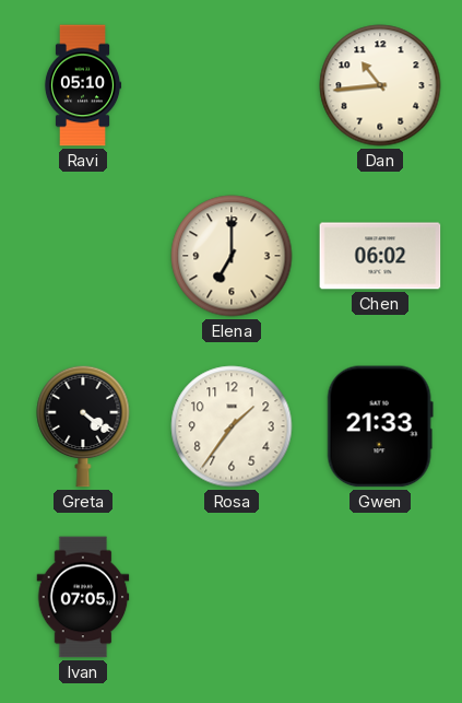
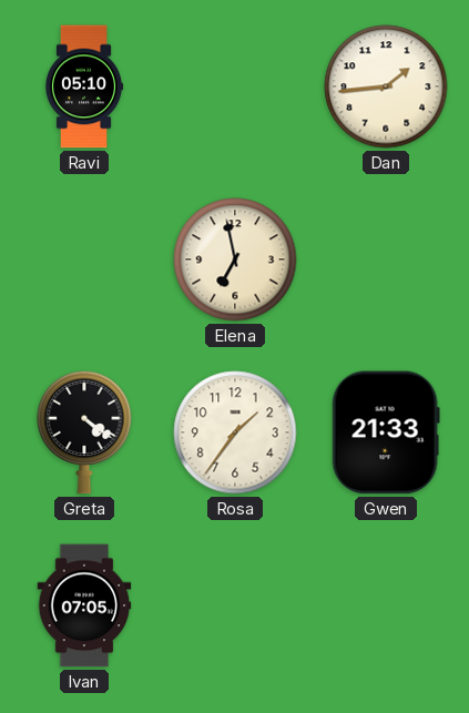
Dan: 10:44 -> 1:44
Elena: 7:00 -> 6:58
Chen: 06:02 -> none
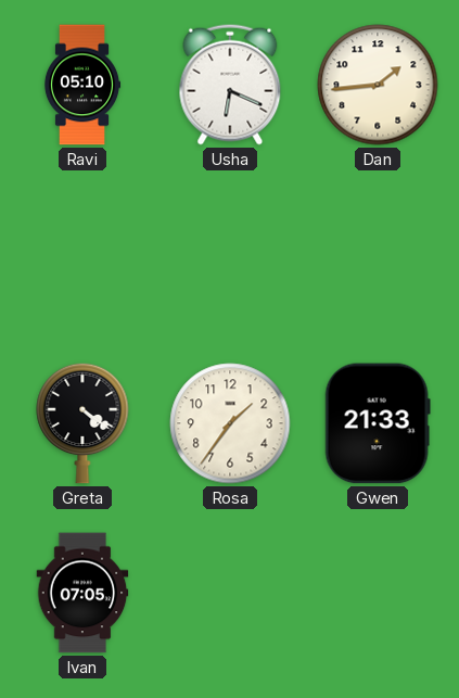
Usha: none -> 6:19
Elena: 6:58 -> none
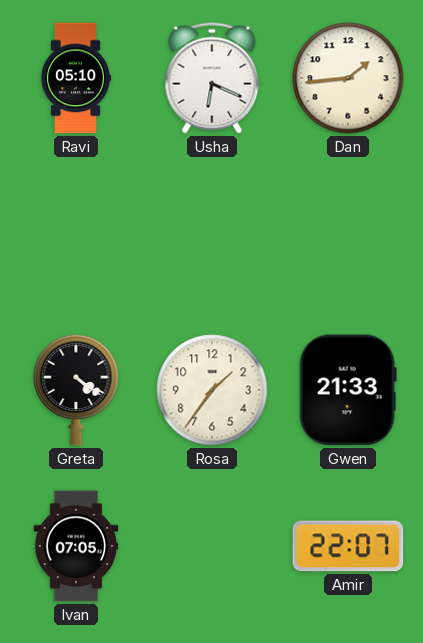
Amir: none -> 22:07
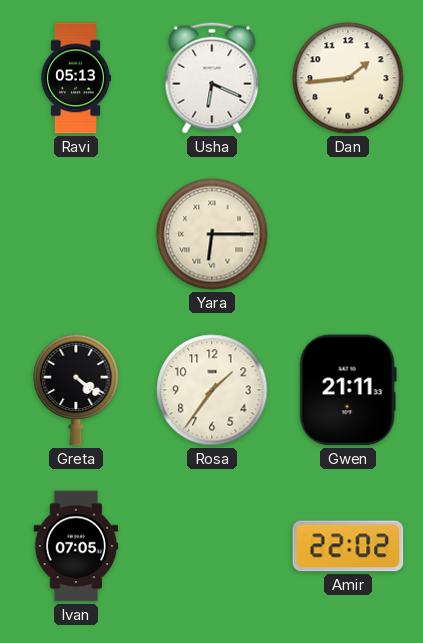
Ravi: 05:10 -> 05:13
Yara: none -> 6:15
Gwen: 21:33 -> 21:11
Amir: 22:07 -> 22:02
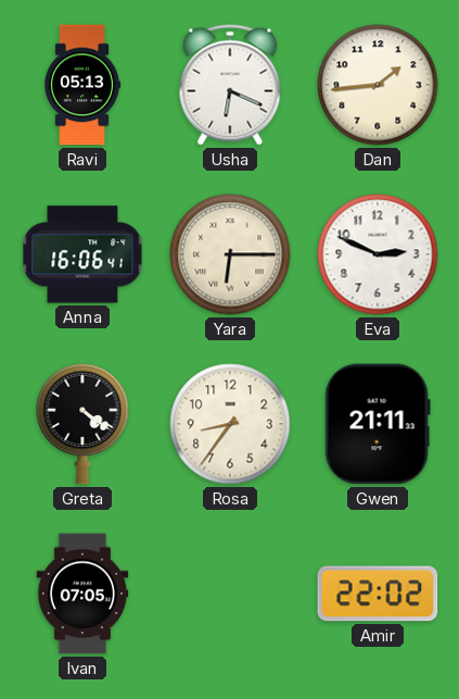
Anna: none -> 16:06
Eva: none -> 2:49
Rosa: 1:36 -> 8:36
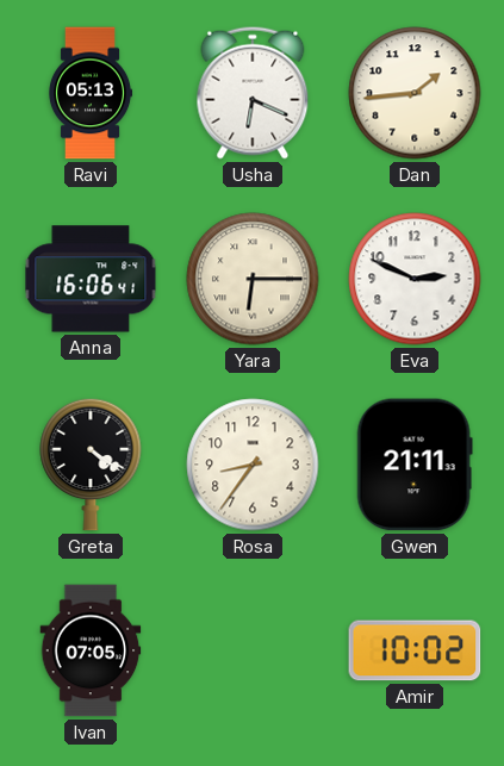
Amir: 22:02 -> 10:02
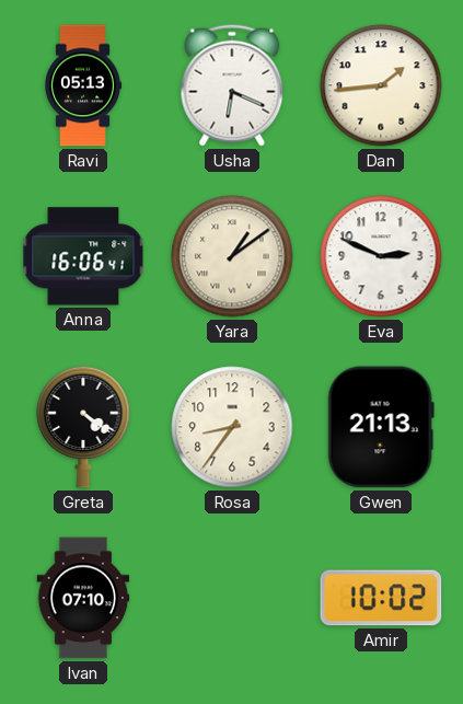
Yara: 6:15 -> 1:09
Gwen: 21:11 -> 21:13
Ivan: 07:05 -> 07:10
